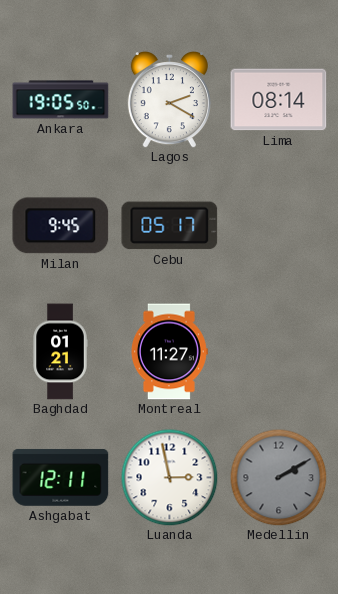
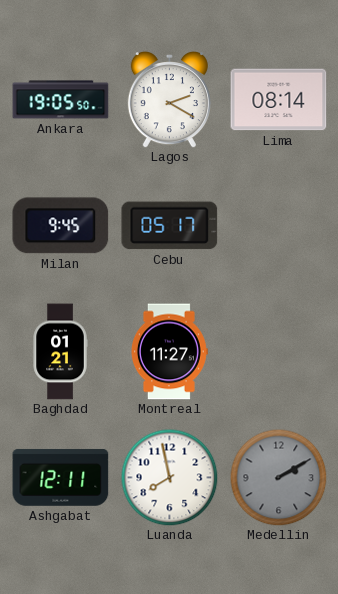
Luanda: 2:58 -> 7:58
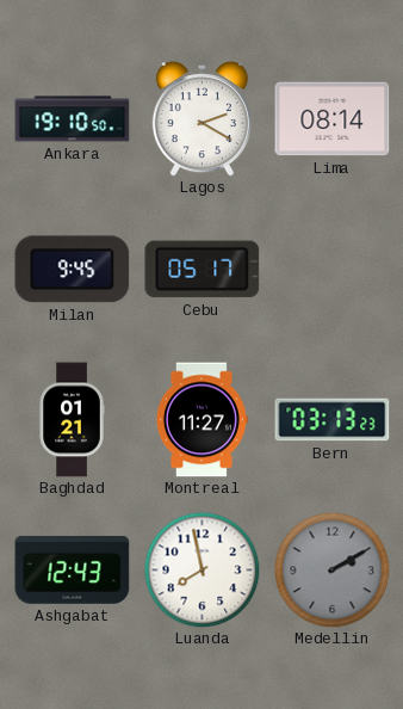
Ankara: 19:05 -> 19:10
Bern: none -> 03:13
Ashgabat: 12:11 -> 12:43
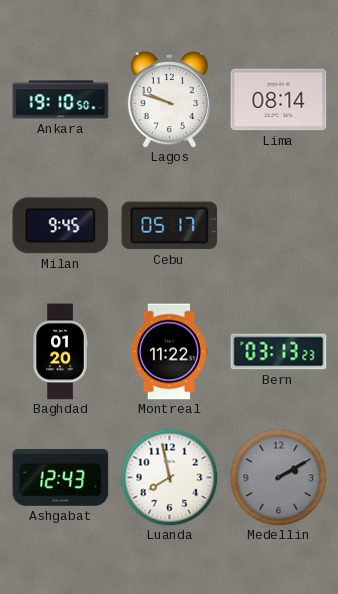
Lagos: 2:20 -> 9:48
Baghdad: 01:21 -> 01:20
Montreal: 11:27 -> 11:22
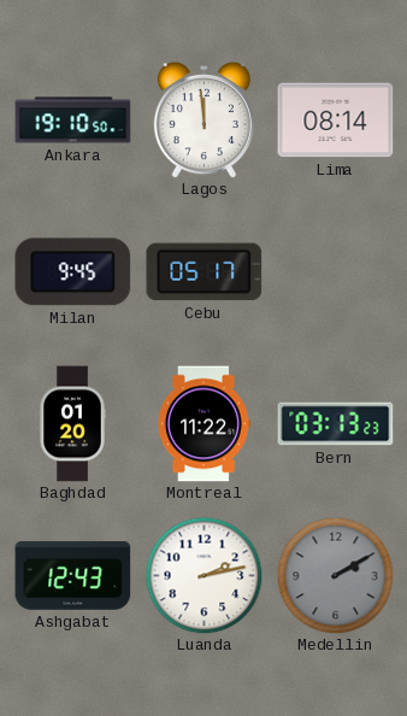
Lagos: 9:48 -> 11:59
Luanda: 7:58 -> 2:13
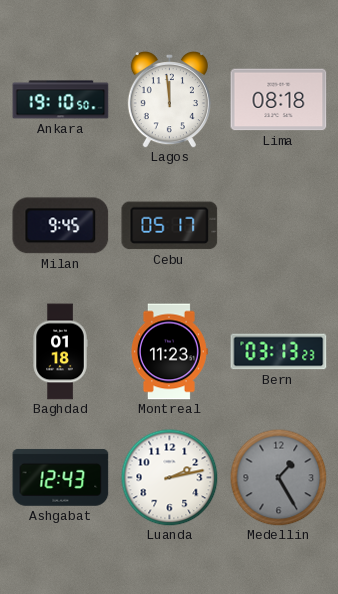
Lima: 08:14 -> 08:18
Baghdad: 01:20 -> 01:18
Montreal: 11:22 -> 11:23
Medellin: 2:10 -> 1:25
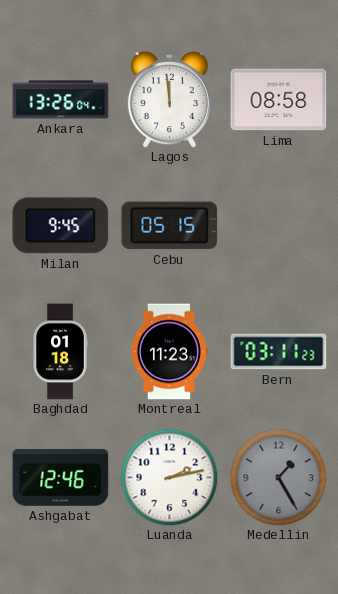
Ankara: 19:10 -> 13:26
Lima: 08:18 -> 08:58
Cebu: 05:17 -> 05:15
Bern: 03:13 -> 03:11
Ashgabat: 12:43 -> 12:46
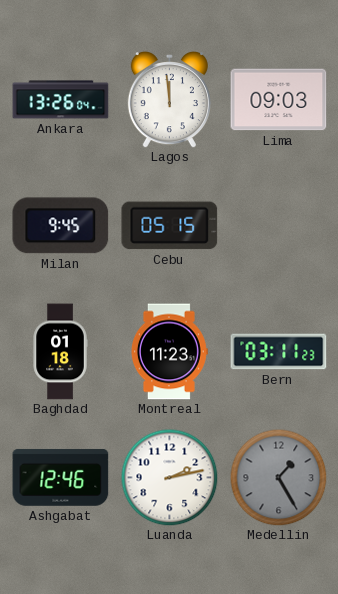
Lima: 08:58 -> 09:03
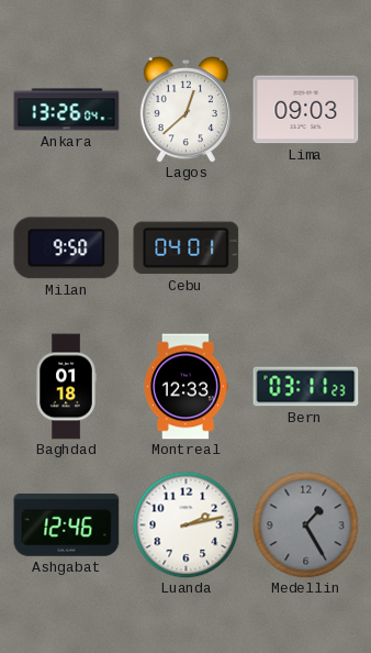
Lagos: 11:59 -> 12:38
Milan: 9:45 -> 9:50
Cebu: 05:15 -> 04:01
Montreal: 11:23 -> 12:33
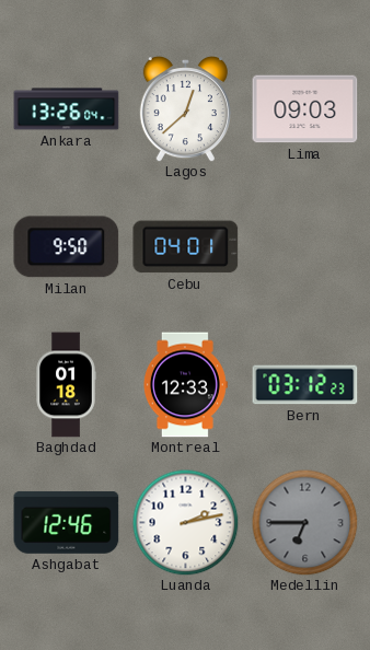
Bern: 03:11 -> 03:12
Medellin: 1:25 -> 6:45
